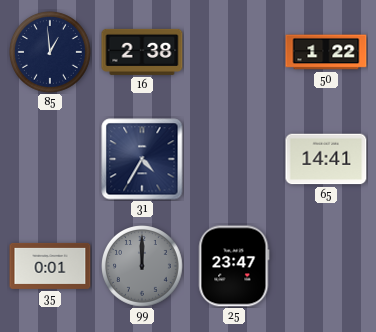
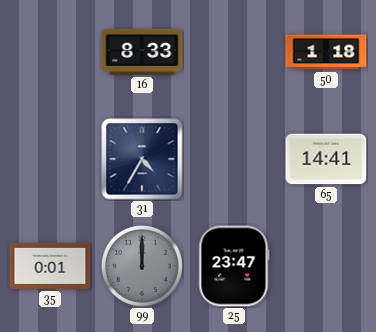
85: 12:59 -> none
16: 2:38 -> 8:33
50: 1:22 -> 1:18
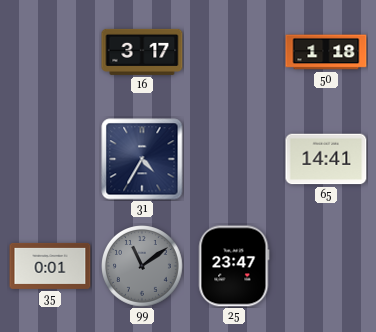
16: 8:33 -> 3:17
99: 12:00 -> 11:09
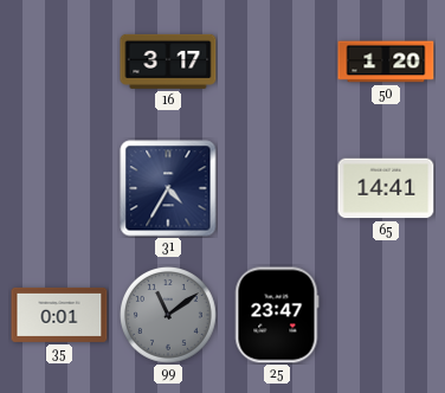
50: 1:18 -> 1:20
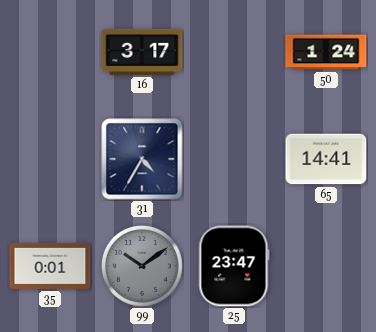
50: 1:20 -> 1:24
99: 11:09 -> 10:09
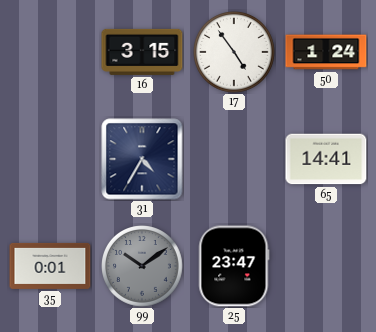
16: 3:17 -> 3:15
17: none -> 4:54
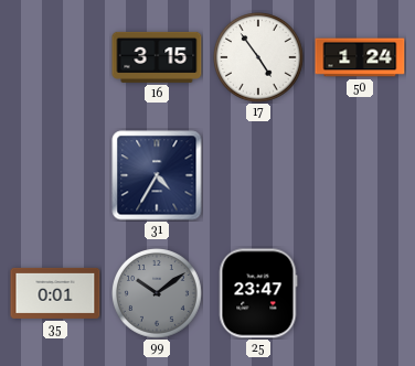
65: 14:41 -> none
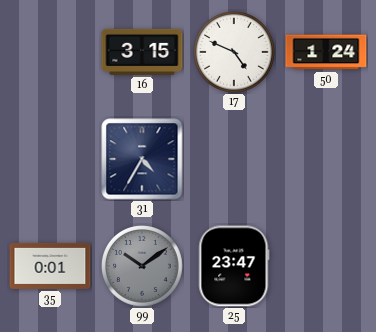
17: 4:54 -> 4:49
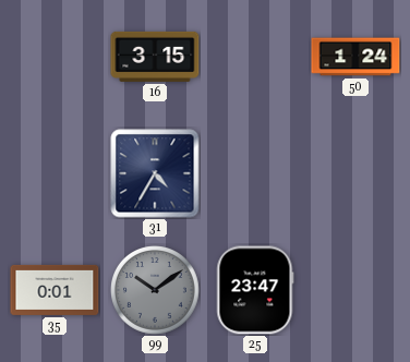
17: 4:49 -> none
